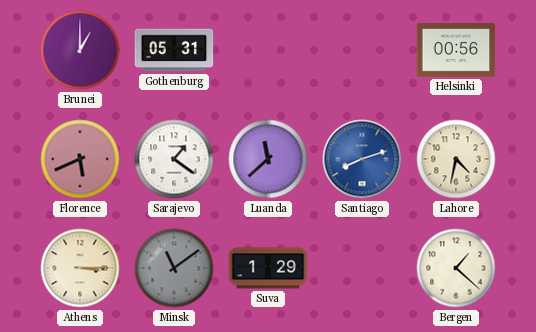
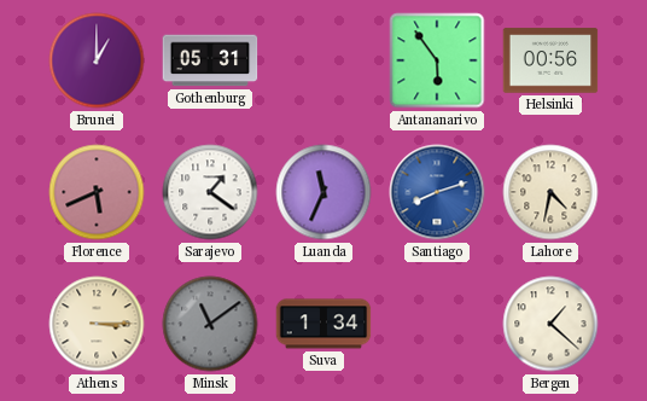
Antananarivo: none -> 5:54
Luanda: 11:38 -> 11:34
Suva: 1:29 -> 1:34
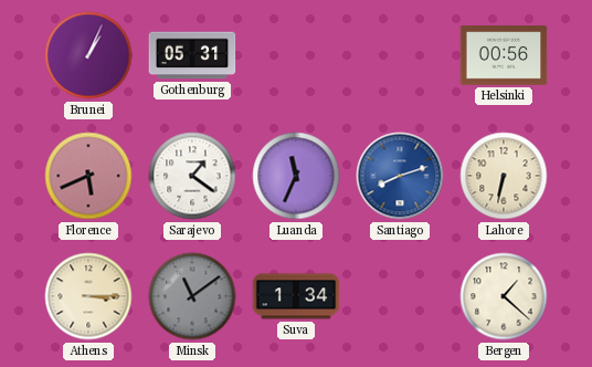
Brunei: 1:00 -> 1:04
Antananarivo: 5:54 -> none
Lahore: 4:32 -> 6:32
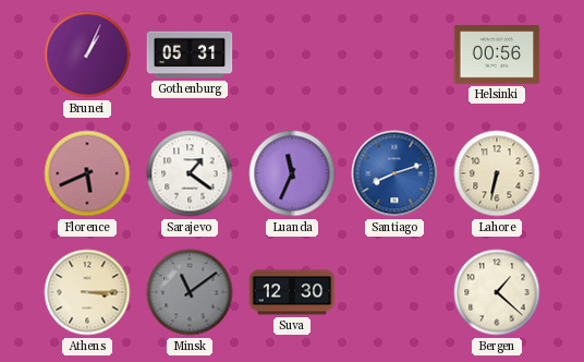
Suva: 1:34 -> 12:30
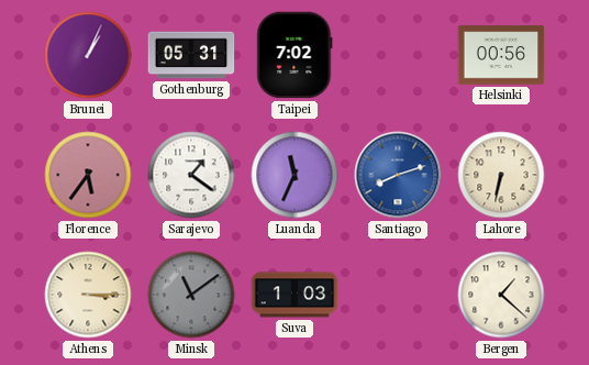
Taipei: none -> 7:02
Florence: 5:41 -> 5:36
Suva: 12:30 -> 1:03
